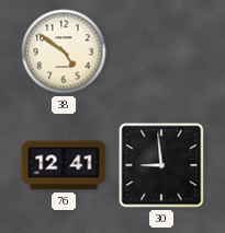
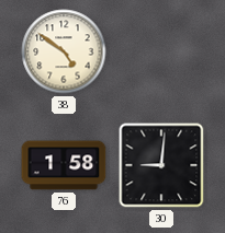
76: 12:41 -> 1:58
30: 8:59 -> 9:01
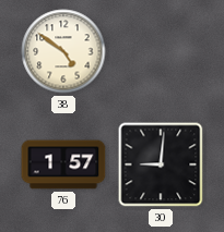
76: 1:58 -> 1:57
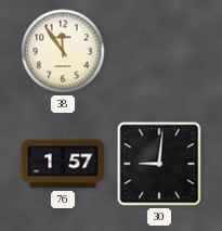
38: 4:51 -> 11:54
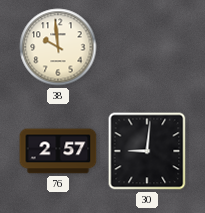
38: 11:54 -> 9:59
76: 1:57 -> 2:57
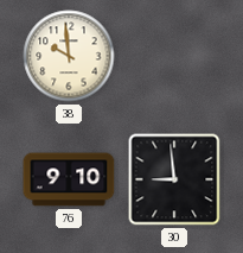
76: 2:57 -> 9:10
30: 9:01 -> 8:59
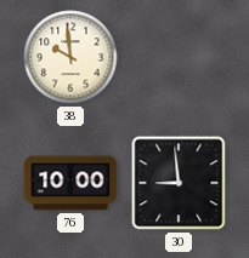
76: 9:10 -> 10:00
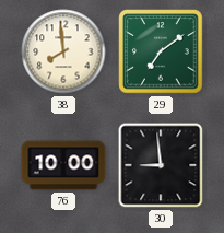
38: 9:59 -> 7:59
29: none -> 7:09
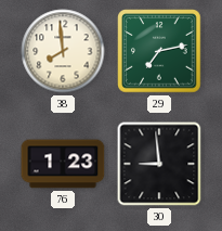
29: 7:09 -> 7:13
76: 10:00 -> 1:23
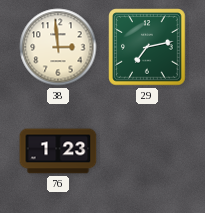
38: 7:59 -> 2:59
30: 8:59 -> none
